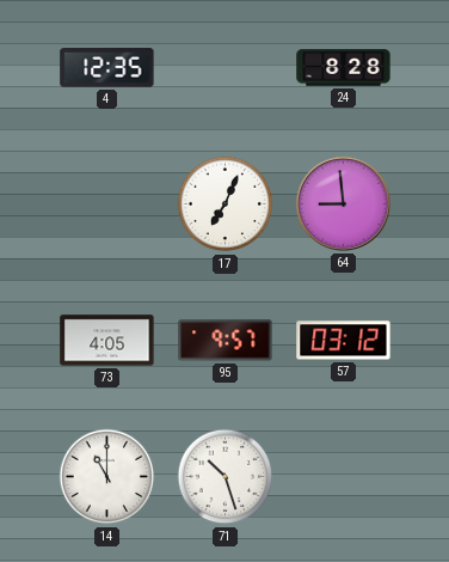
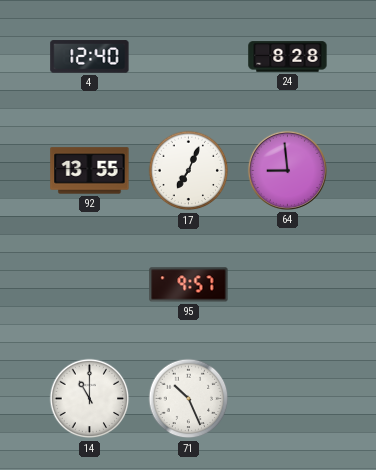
4: 12:35 -> 12:40
92: none -> 13:55
73: 4:05 -> none
57: 03:12 -> none
71: 10:27 -> 10:26
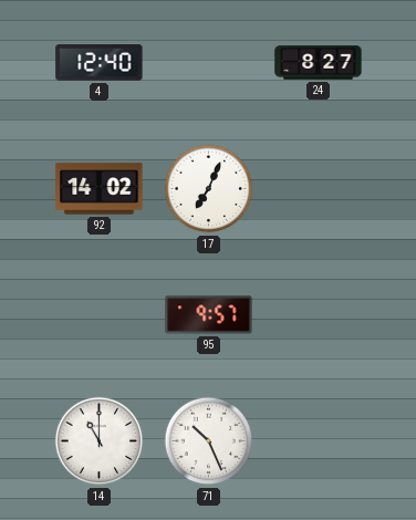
24: 8:28 -> 8:27
92: 13:55 -> 14:02
64: 8:59 -> none
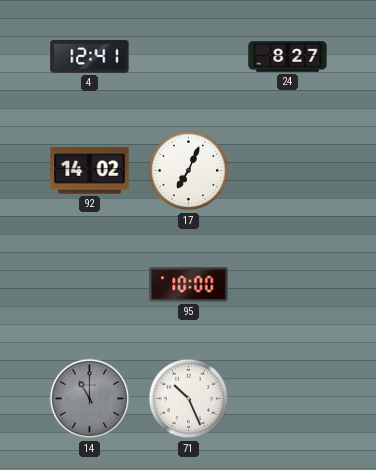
4: 12:40 -> 12:41
95: 9:57 -> 10:00
14 dial: white -> grey
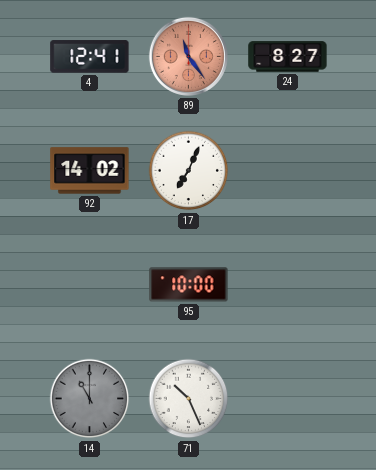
89: none -> 11:24
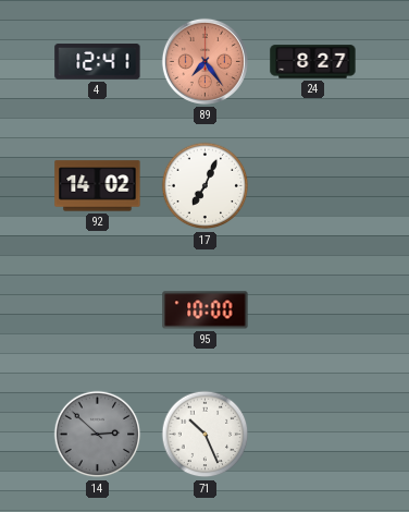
89: 11:24 -> 7:24
14: 11:00 -> 2:52
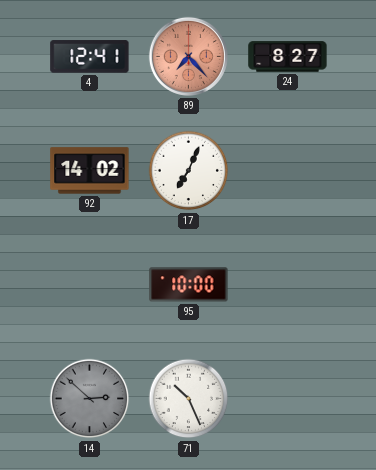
89: 7:24 -> 7:23
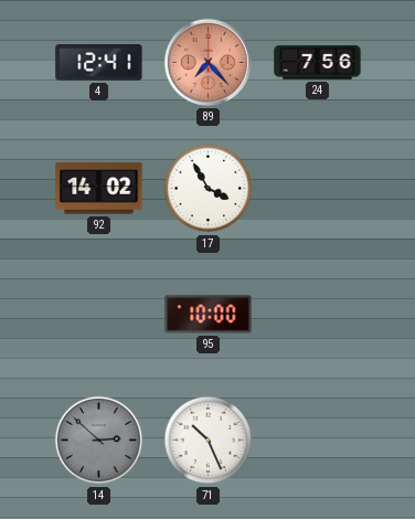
24: 8:27 -> 7:56
17: 7:04 -> 3:55
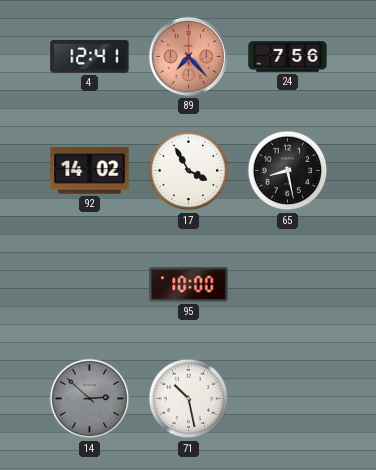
65: none -> 8:28
71: 10:26 -> 10:28
